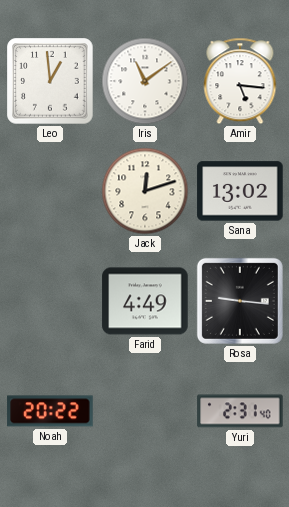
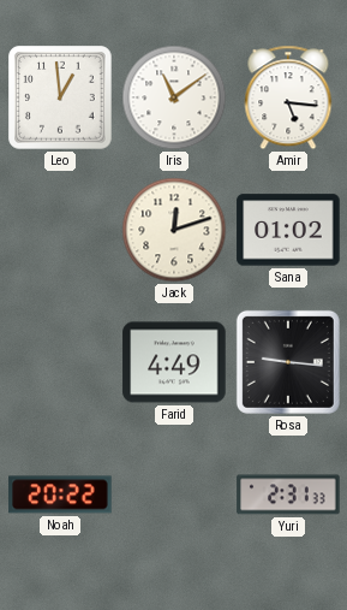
Sana: 13:02 -> 01:02
Yuri: 2:31:40 -> 2:31:33
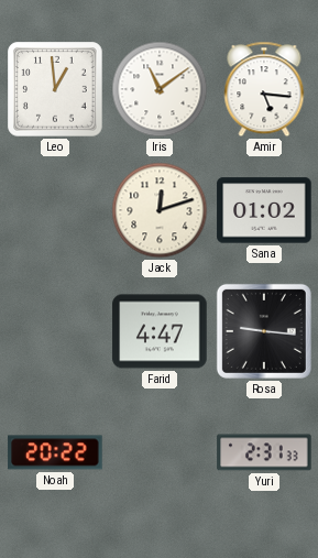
Farid: 4:49 -> 4:47
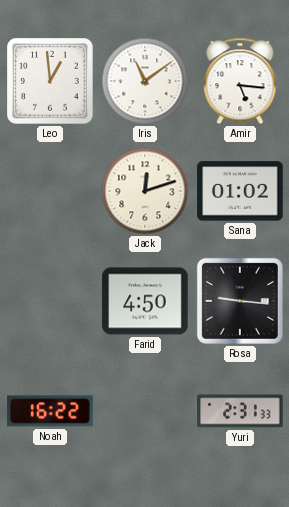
Farid: 4:47 -> 4:50
Noah: 20:22 -> 16:22
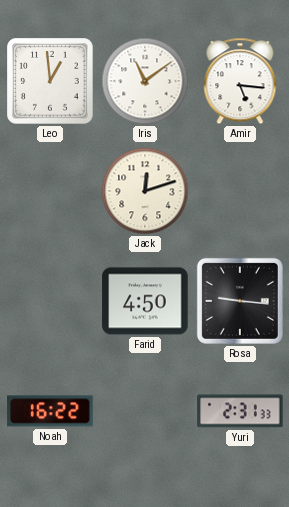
Sana: 01:02 -> none
